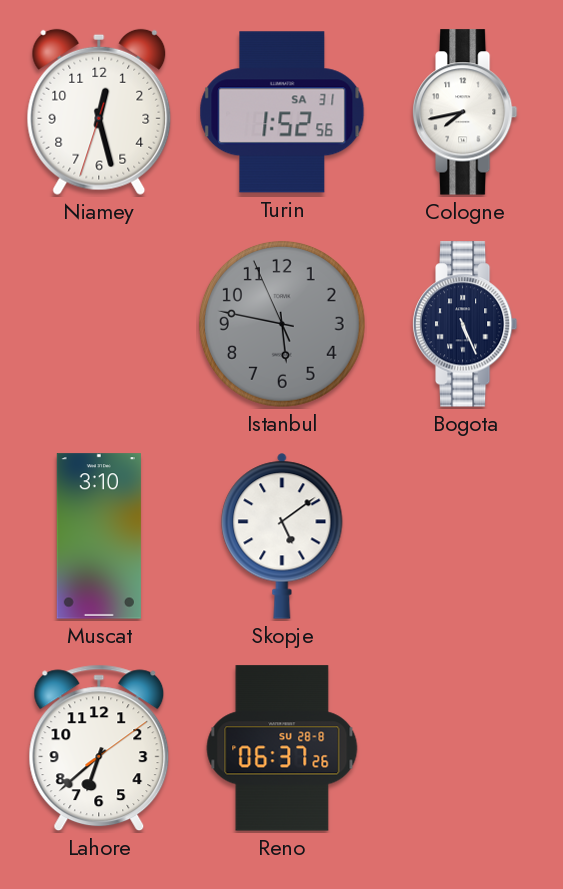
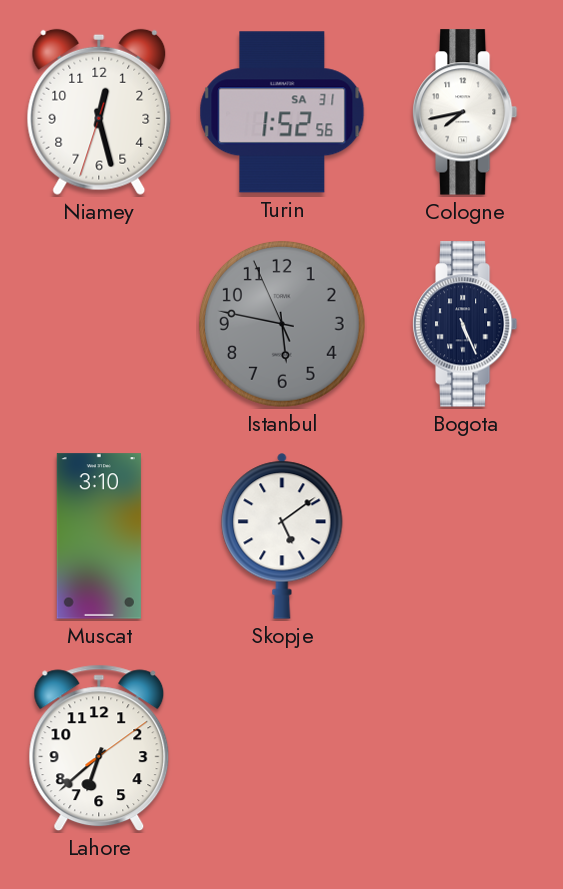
Reno: 06:37 -> none
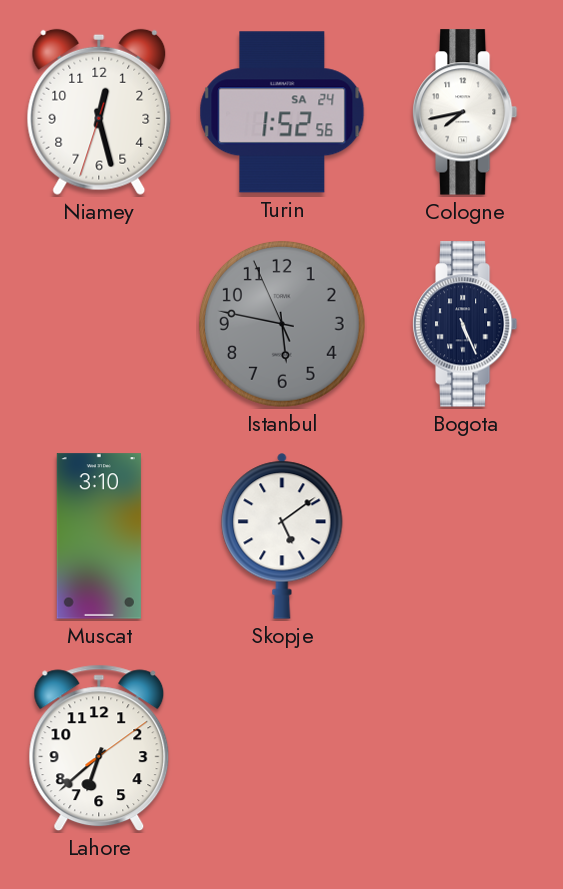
Turin date: SA 31 -> SA 24
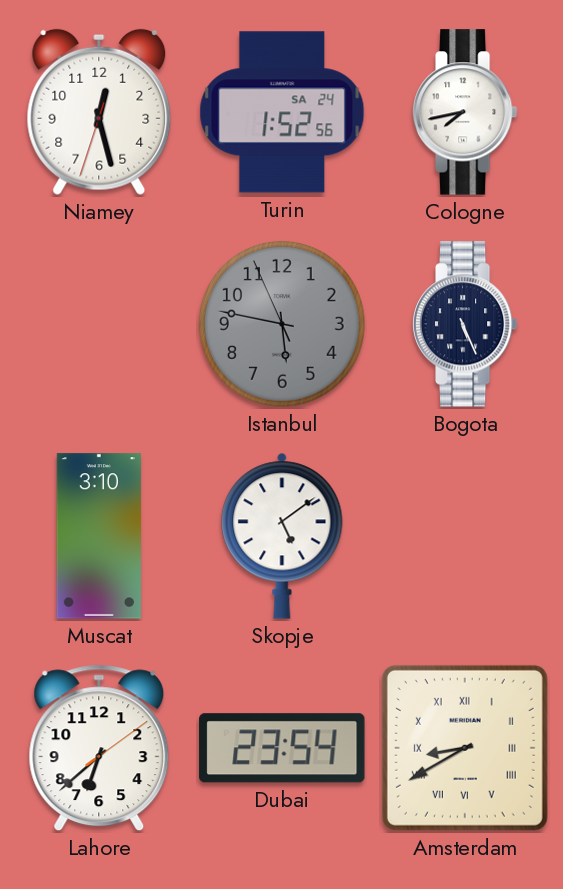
Dubai: none -> 23:54
Amsterdam: none -> 8:40
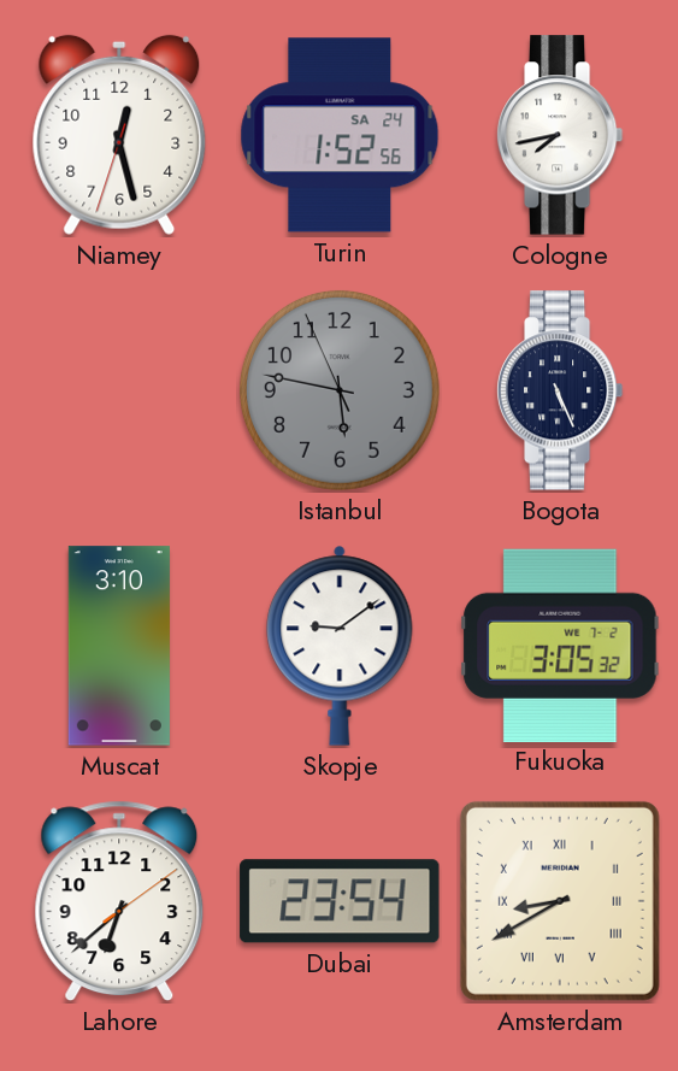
Skopje: 5:09 -> 9:09
Fukuoka: none -> 3:05
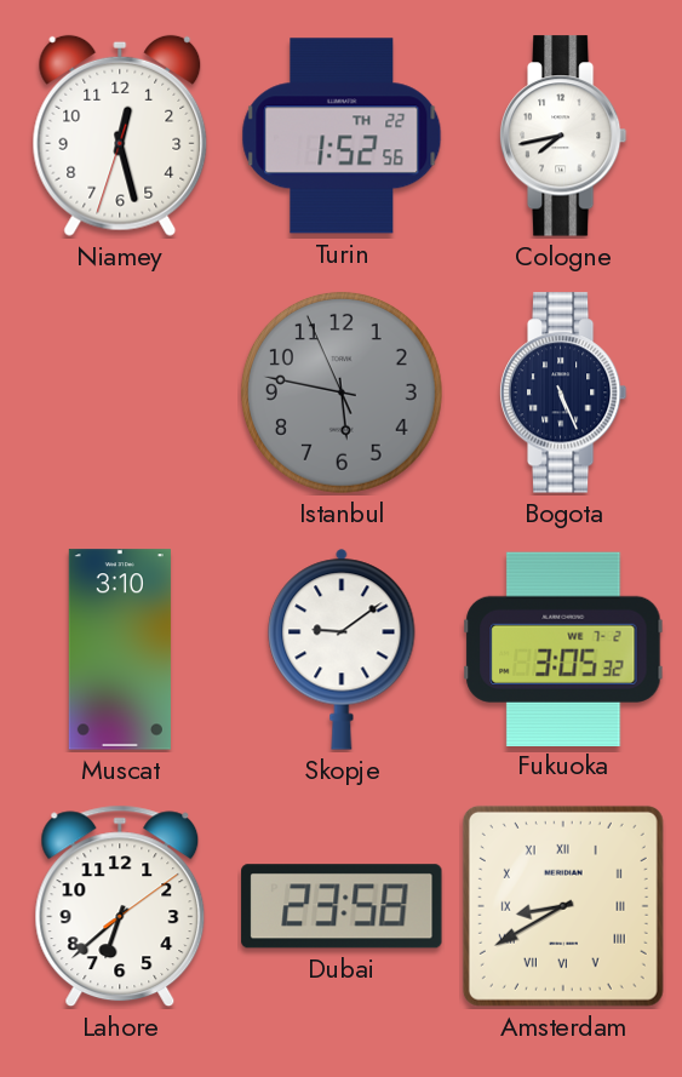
Turin date: SA 24 -> TH 22
Dubai: 23:54 -> 23:58
